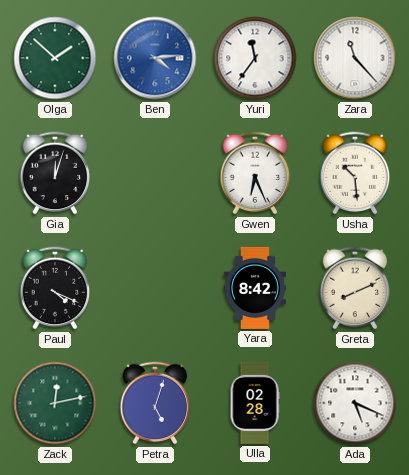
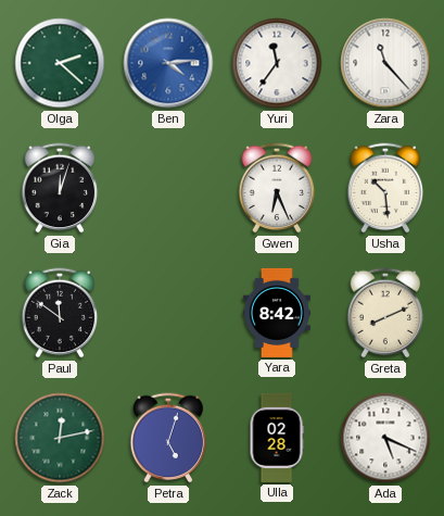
Olga: 1:52 -> 2:22
Paul: 4:19 -> 11:51
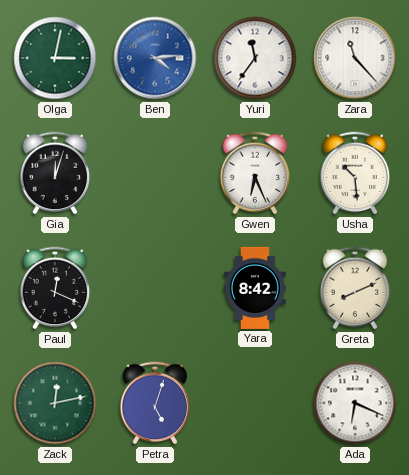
Olga: 2:22 -> 3:02
Paul: 11:51 -> 12:19
Ulla: 02:28 -> none
Ada: 5:19 -> 6:19
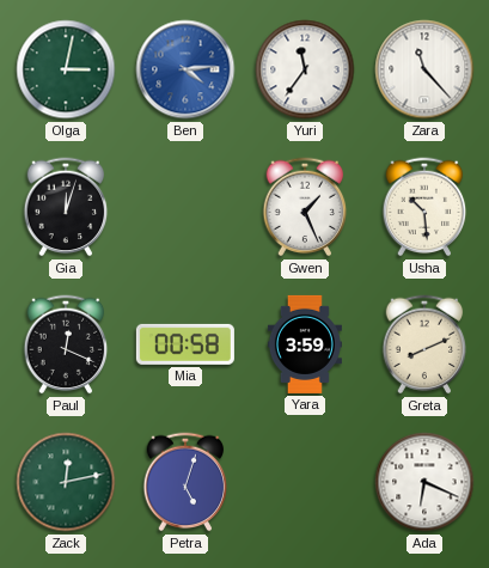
Gwen: 6:26 -> 1:26
Mia: none -> 00:58
Yara: 8:42 -> 3:59
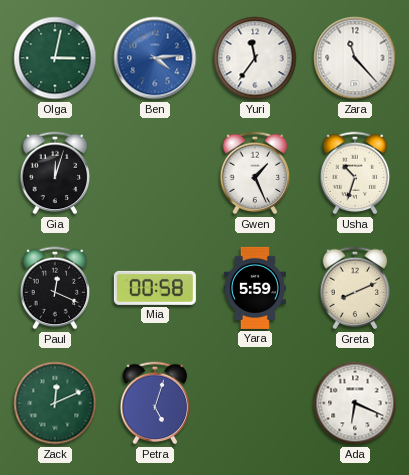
Usha: 10:29 -> 10:33
Yara: 3:59 -> 5:59
Zack: 12:13 -> 12:11
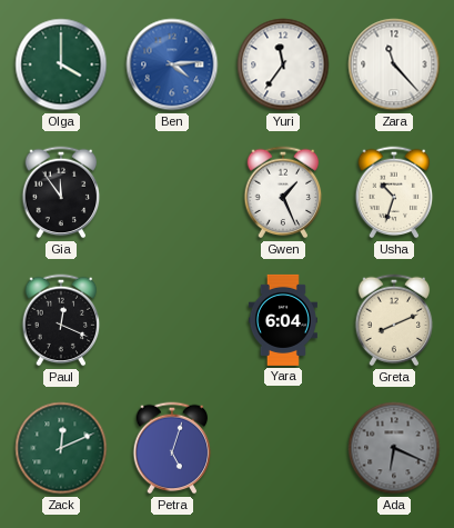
Olga: 3:02 -> 4:00
Gia: 12:03 -> 11:54
Mia: 00:58 -> none
Yara: 5:59 -> 6:04
Ada dial: white -> grey
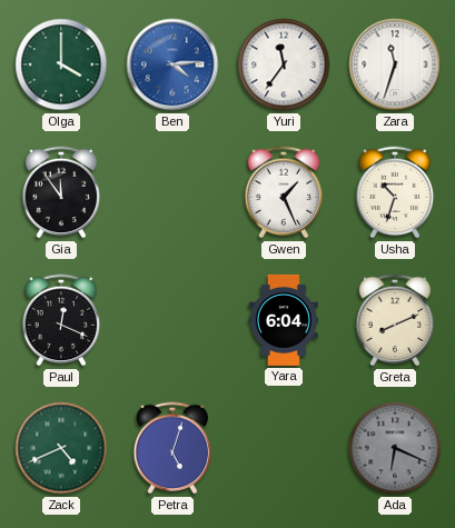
Zara: 11:23 -> 11:33
Zack: 12:11 -> 4:41
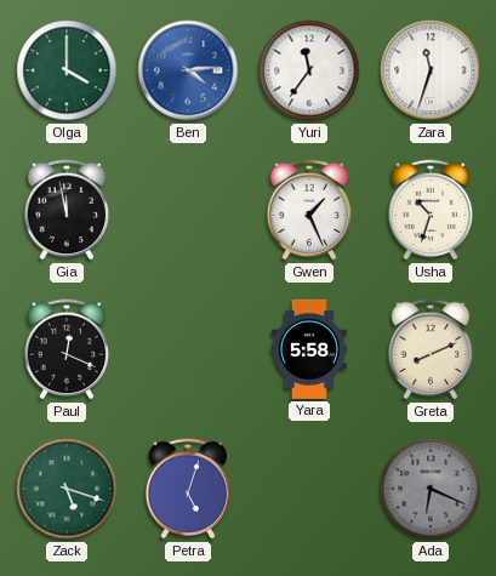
Gia: 11:54 -> 11:58
Yara: 6:04 -> 5:58
Zack: 4:41 -> 5:18
